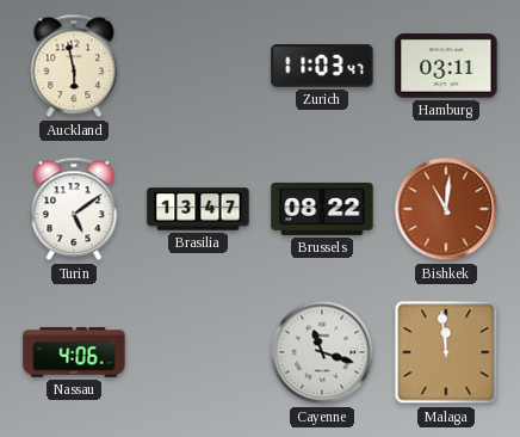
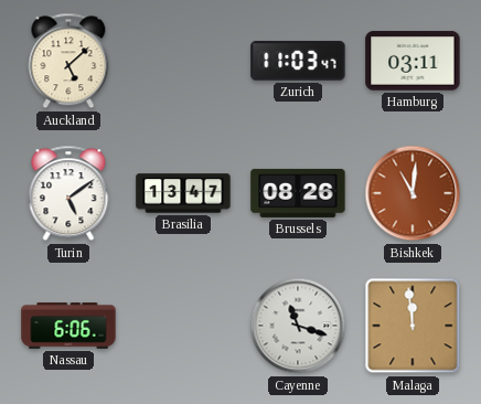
Auckland: 5:58 -> 5:08
Brussels: 08:22 -> 08:26
Nassau: 4:06 -> 6:06
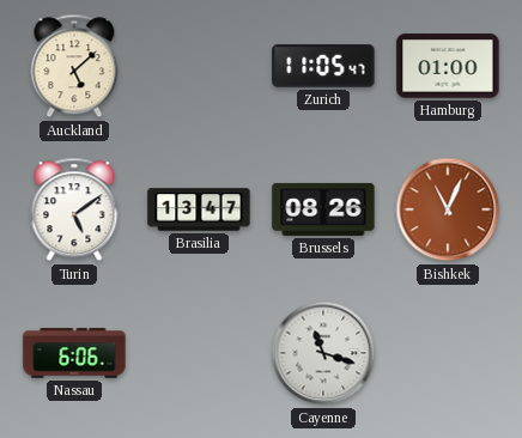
Zurich: 11:03 -> 11:05
Hamburg: 03:11 -> 01:00
Bishkek: 11:01 -> 11:04
Malaga: 11:59 -> none
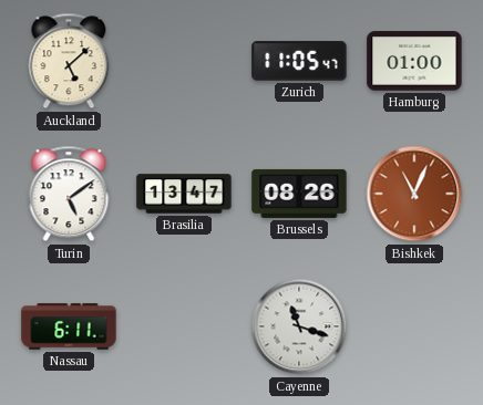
Nassau: 6:06 -> 6:11
